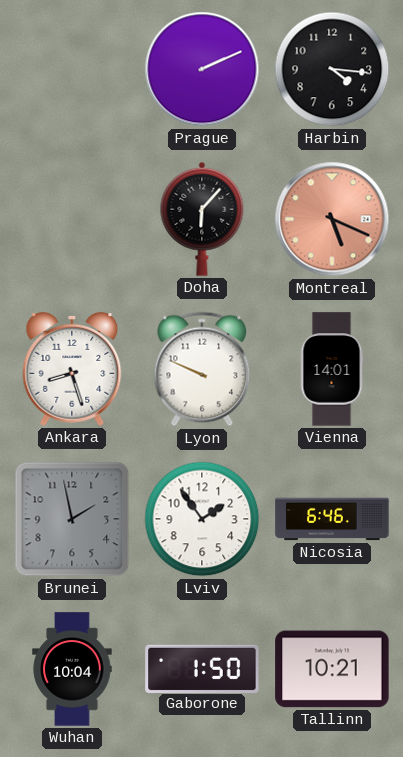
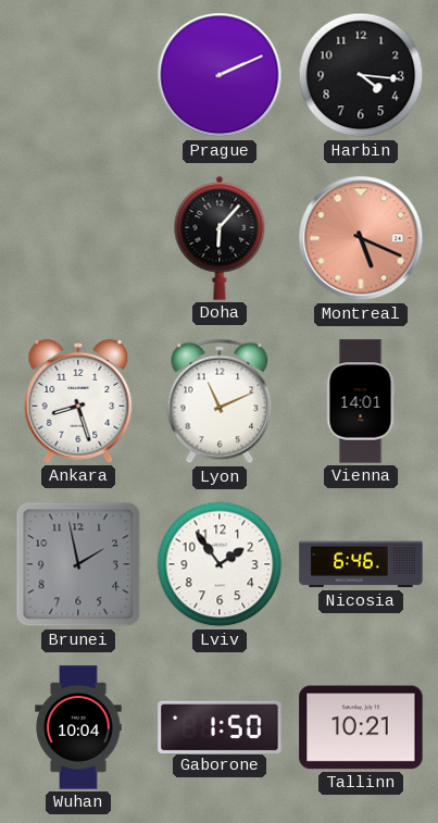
Lyon: 9:49 -> 11:11
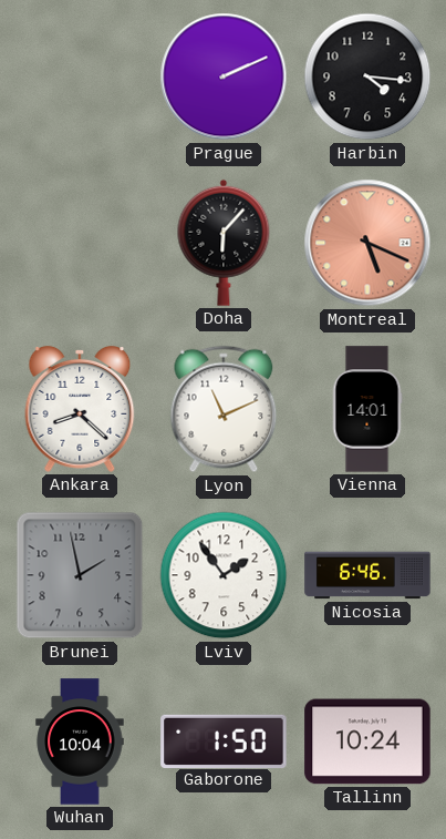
Ankara: 8:27 -> 8:22
Tallinn: 10:21 -> 10:24
